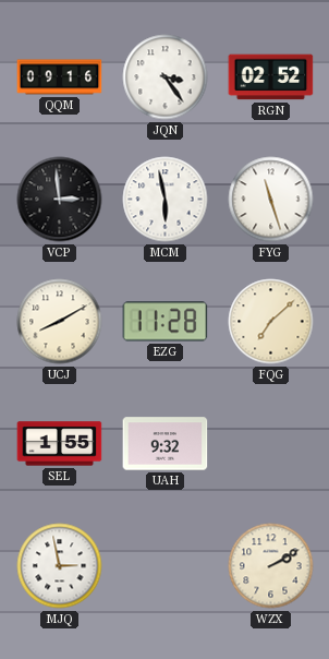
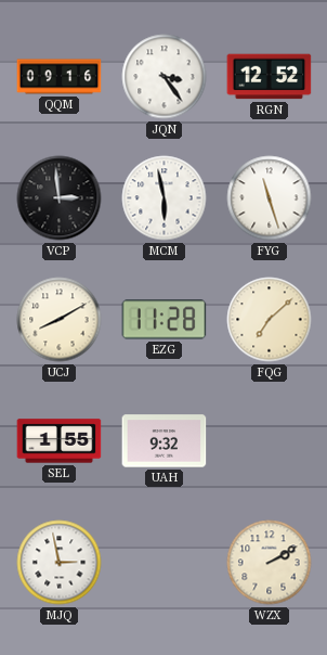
RGN: 02:52 -> 12:52
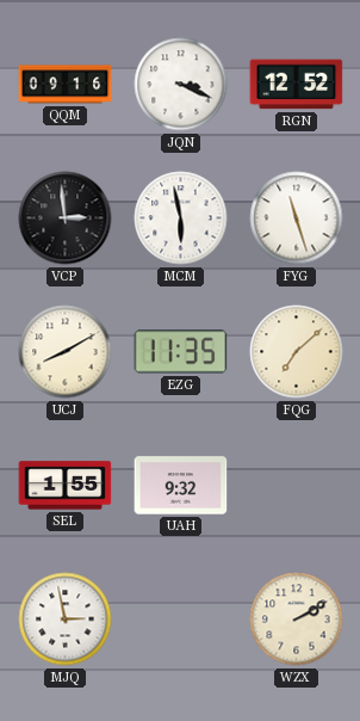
JQN: 3:24 -> 3:19
EZG: 11:28 -> 11:35
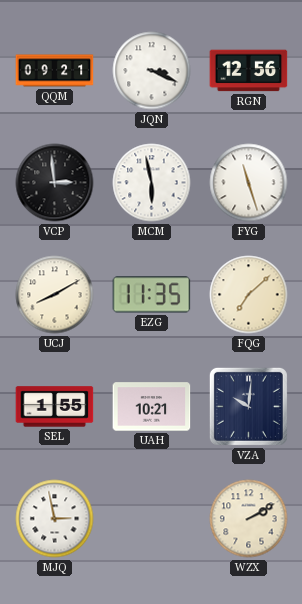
QQM: 09:16 -> 09:21
RGN: 12:52 -> 12:56
UAH: 9:32 -> 10:21
VZA: none -> 10:01
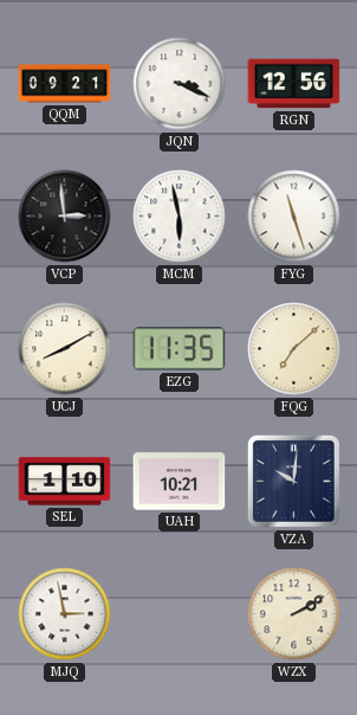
SEL: 1:55 -> 1:10
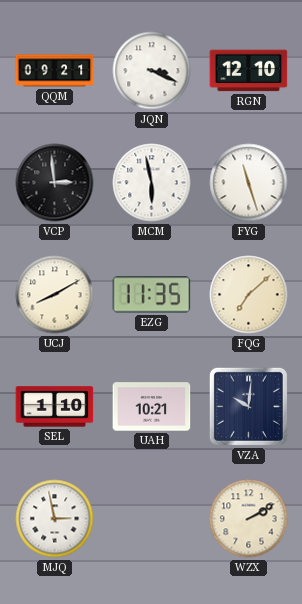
RGN: 12:56 -> 12:10
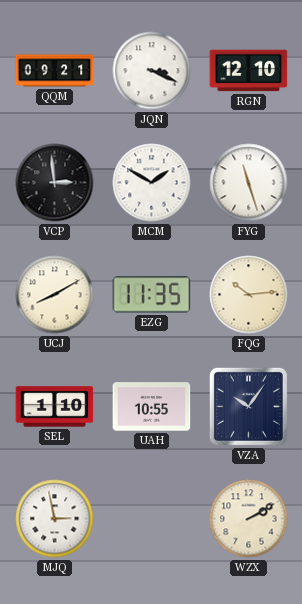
MCM: 5:58 -> 1:50
FQG: 7:08 -> 10:14
UAH: 10:21 -> 10:55
VZA: 10:01 -> 10:06
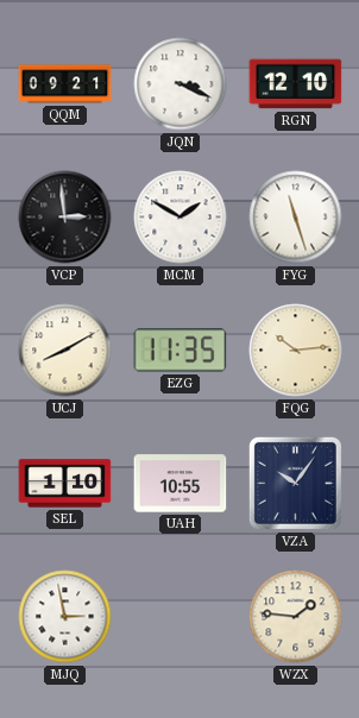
WZX: 2:10 -> 1:46
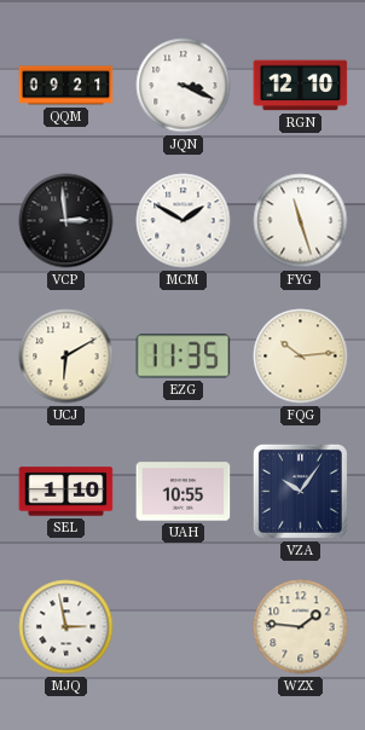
UCJ: 8:10 -> 6:10
